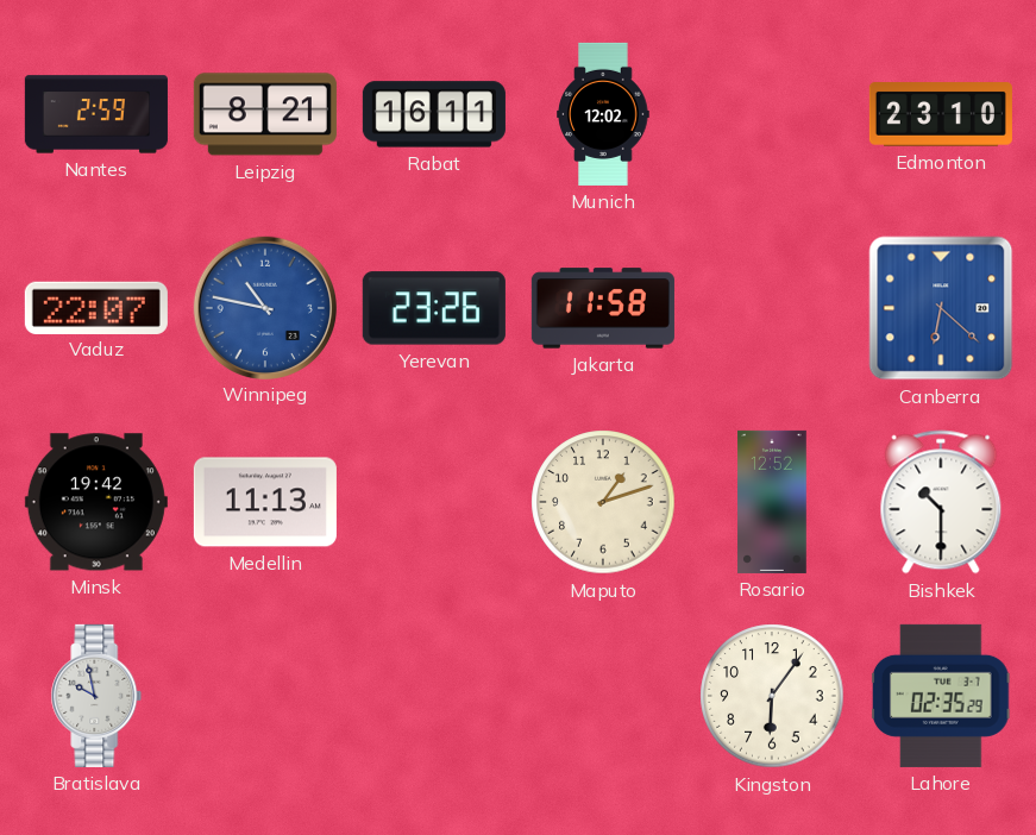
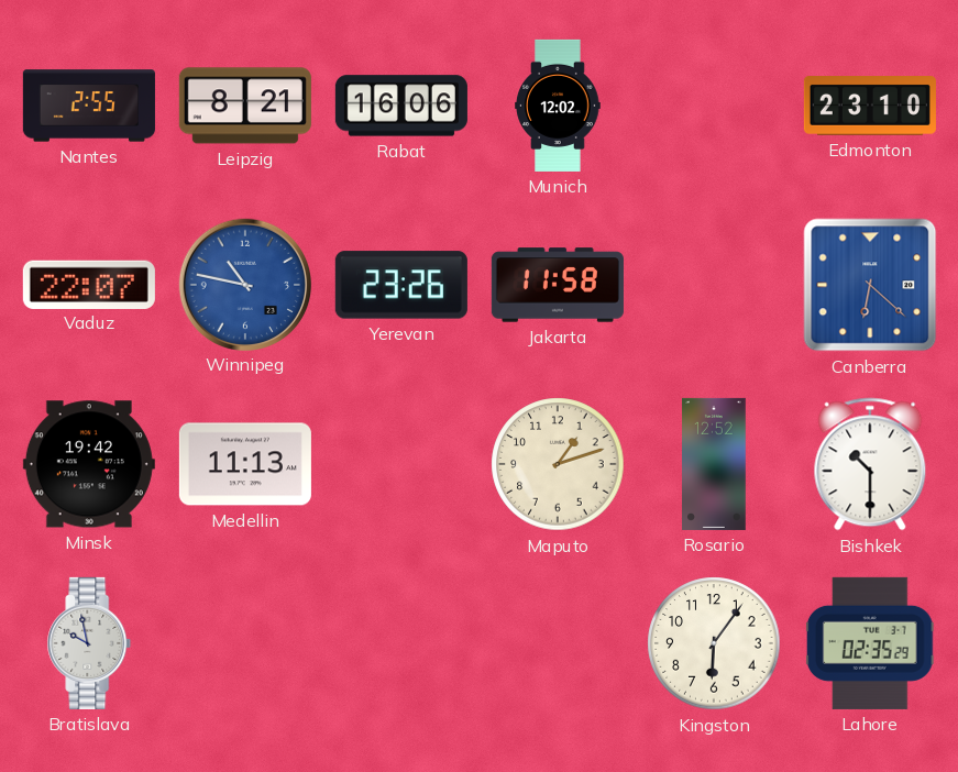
Nantes: 2:59 -> 2:55
Rabat: 16:11 -> 16:06
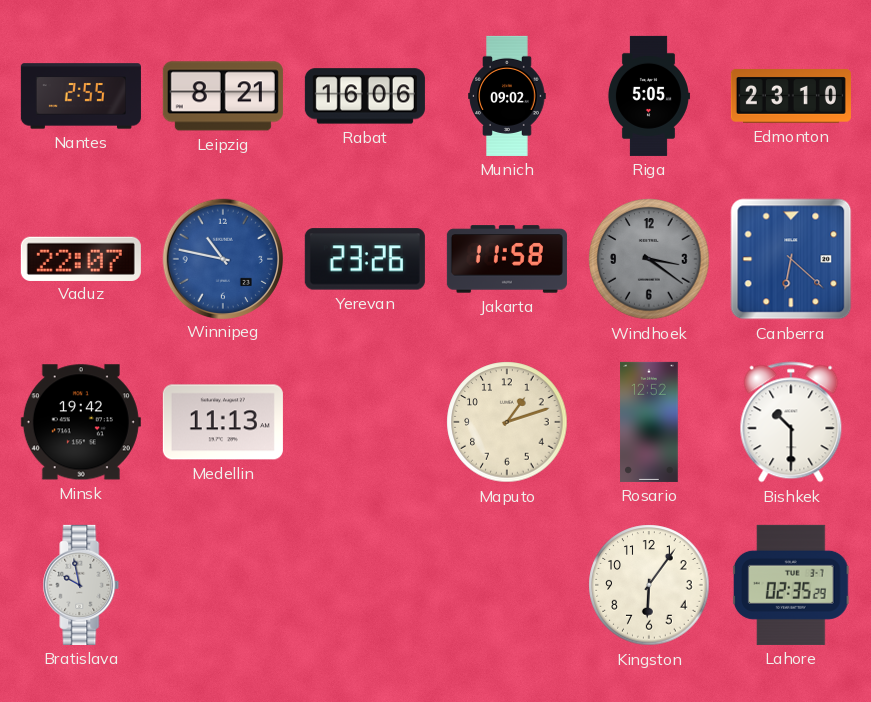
Munich: 12:02 -> 09:02
Riga: none -> 5:05
Windhoek: none -> 3:21
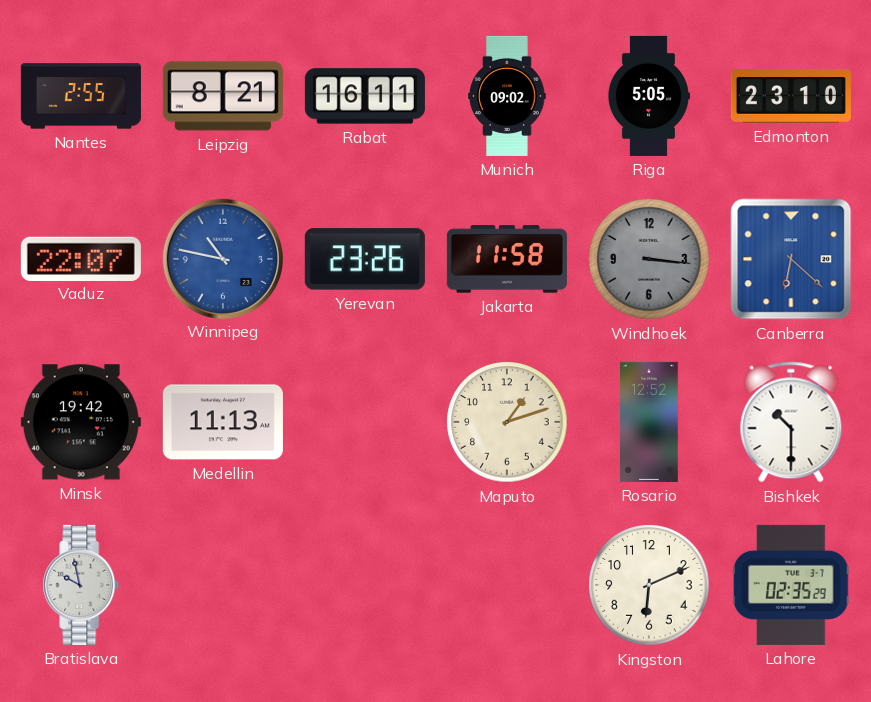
Rabat: 16:06 -> 16:11
Windhoek: 3:21 -> 3:16
Kingston: 6:06 -> 6:11
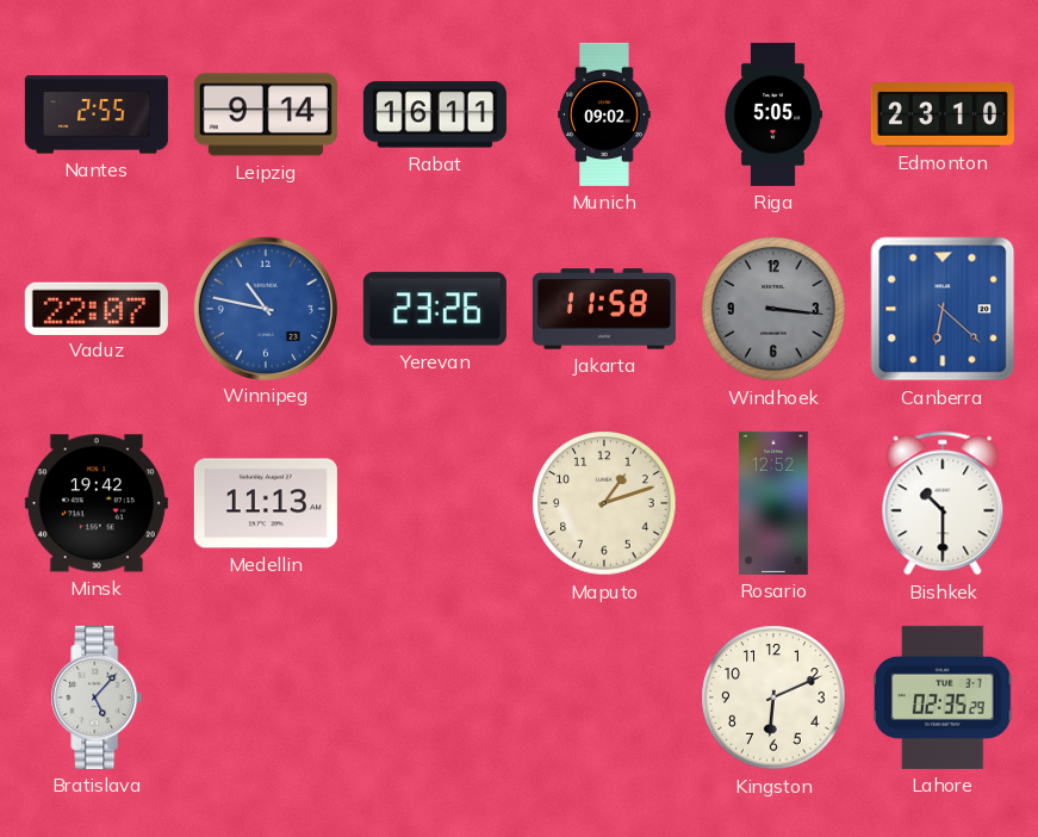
Leipzig: 8:21 -> 9:14
Bratislava: 9:58 -> 5:07
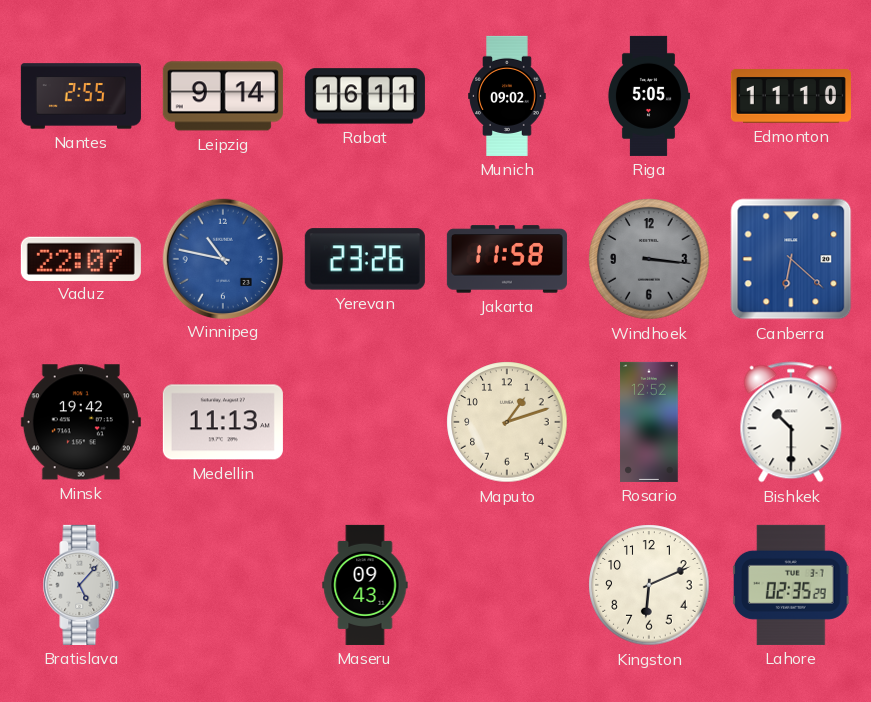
Edmonton: 23:10 -> 11:10
Maseru: none -> 09:43
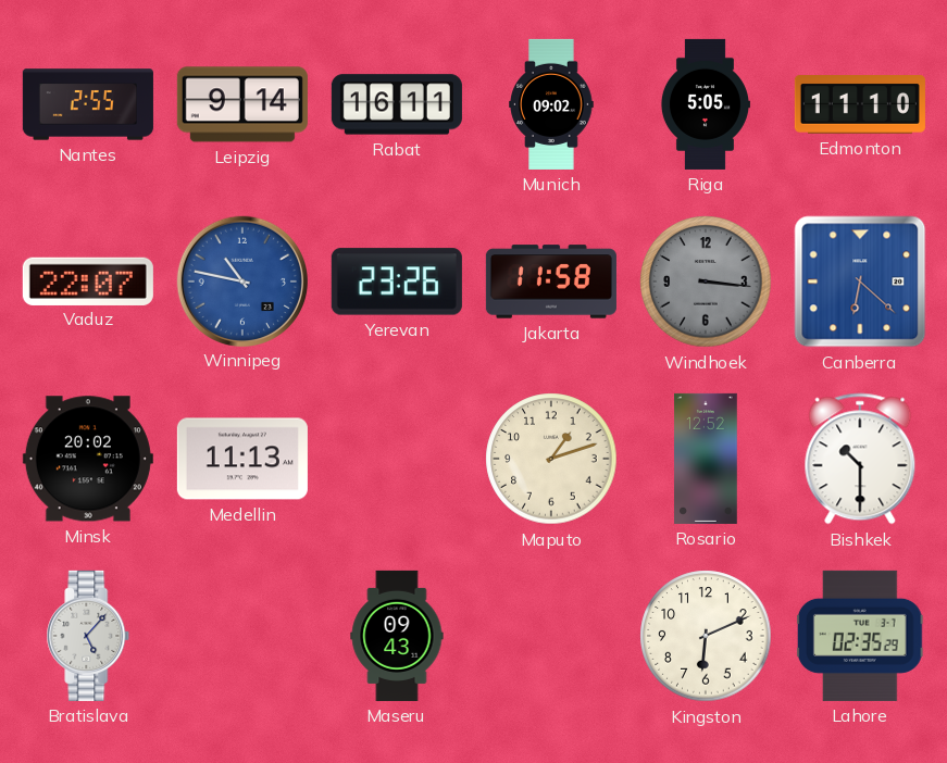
Minsk: 19:42 -> 20:02
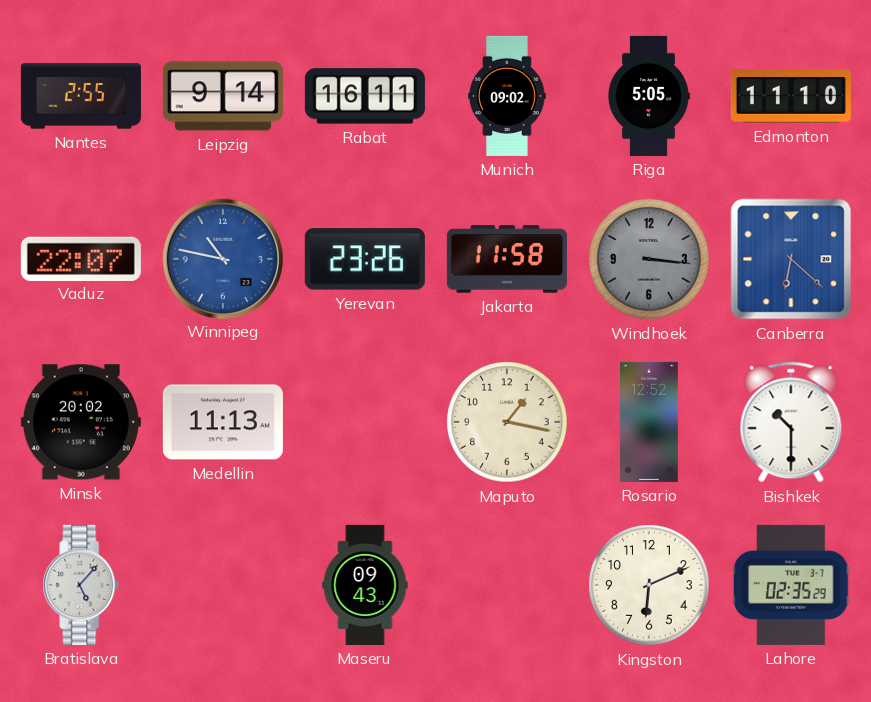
Maputo: 1:12 -> 1:17
